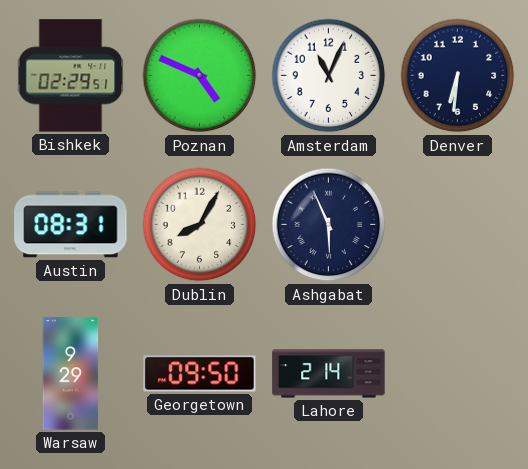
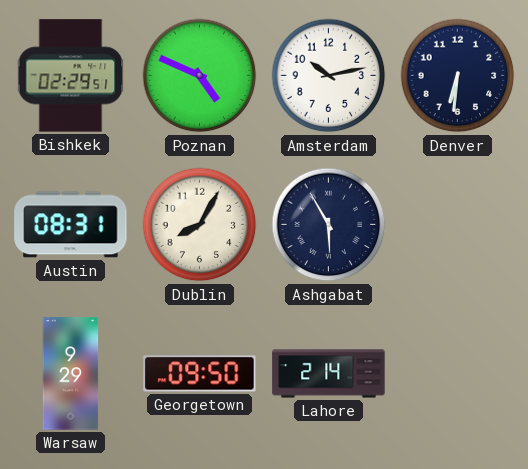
Amsterdam: 11:04 -> 10:13
Ashgabat: 5:56 -> 5:55
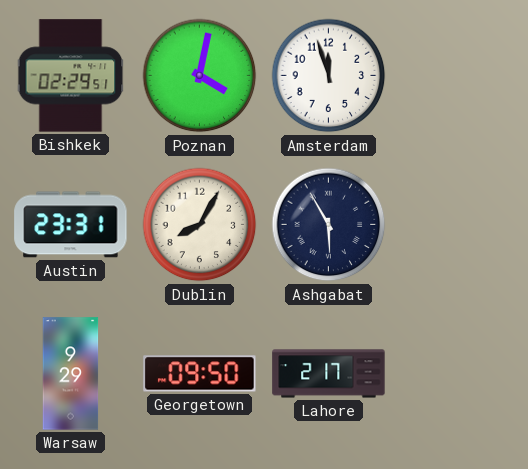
Poznan: 4:49 -> 4:02
Amsterdam: 10:13 -> 11:57
Denver: 6:31 -> none
Austin: 08:31 -> 23:31
Lahore: 2:14 -> 2:17
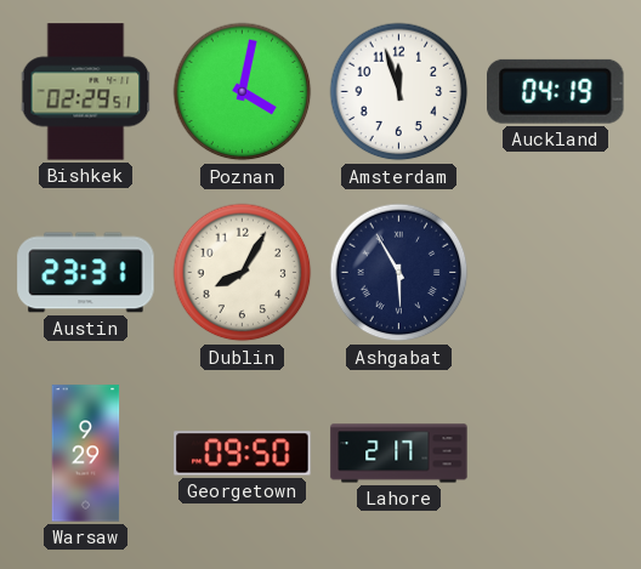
Auckland: none -> 04:19
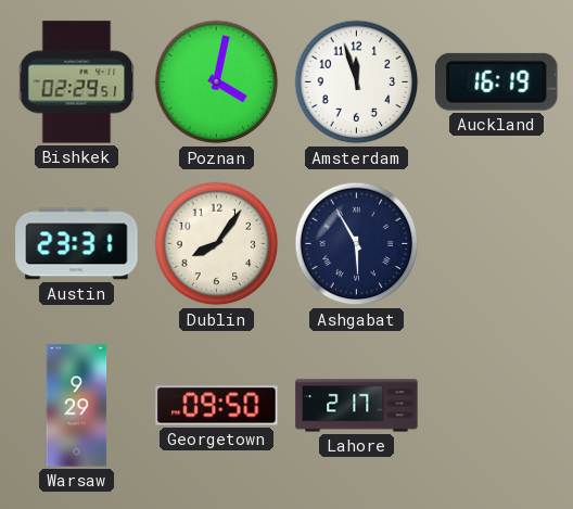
Auckland: 04:19 -> 16:19
Dublin: 8:05 -> 8:06
